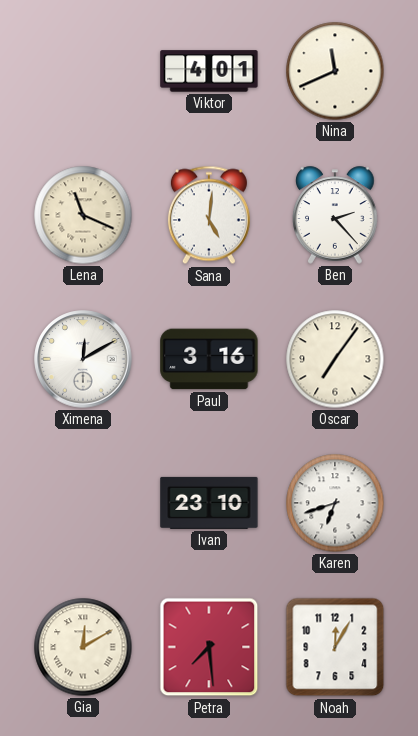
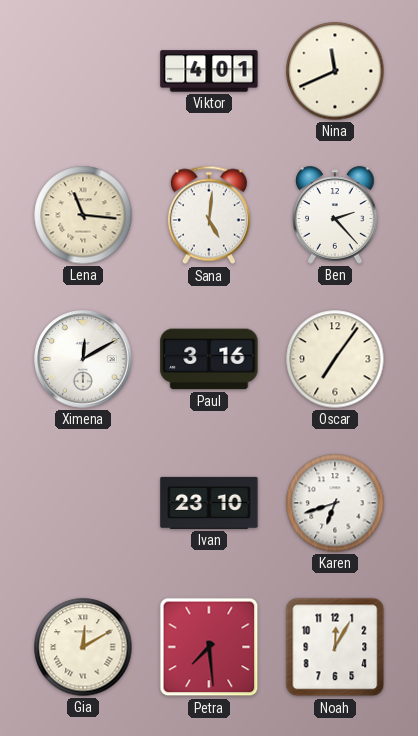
Lena: 11:19 -> 11:16
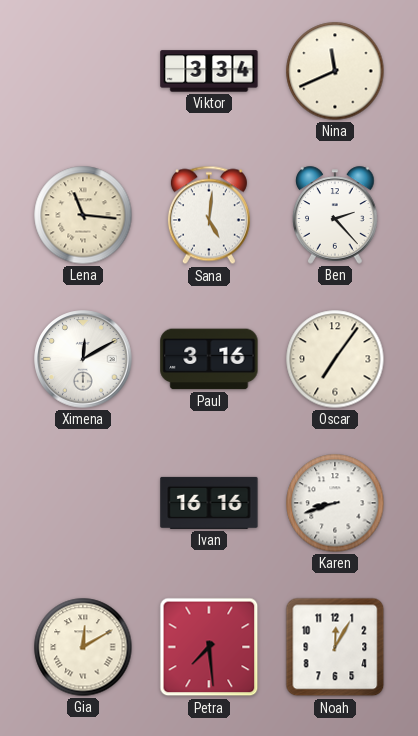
Viktor: 4:01 -> 3:34
Ivan: 23:10 -> 16:16
Karen: 6:42 -> 8:42
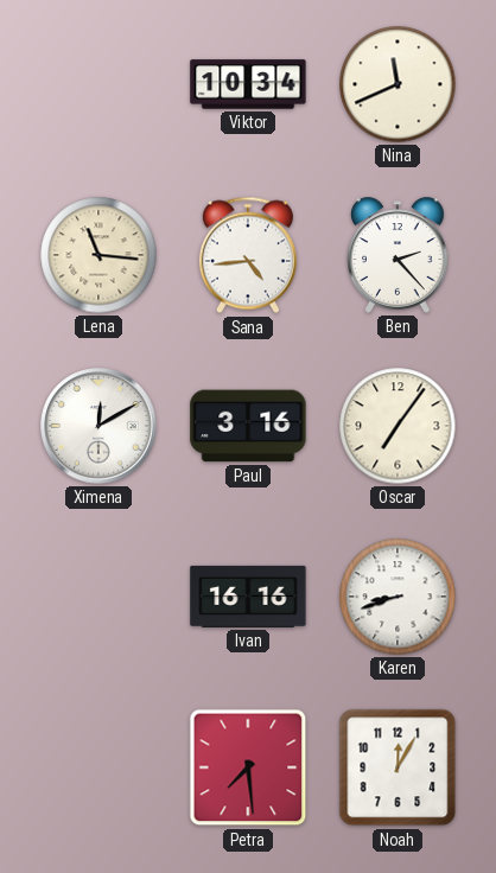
Viktor: 3:34 -> 10:34
Sana: 5:01 -> 4:44
Gia: 12:10 -> none
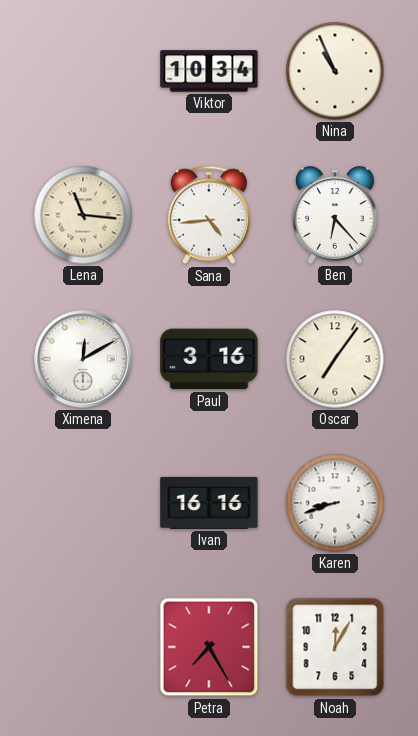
Nina: 11:41 -> 10:56
Ben: 2:23 -> 6:23
Petra: 7:29 -> 7:25
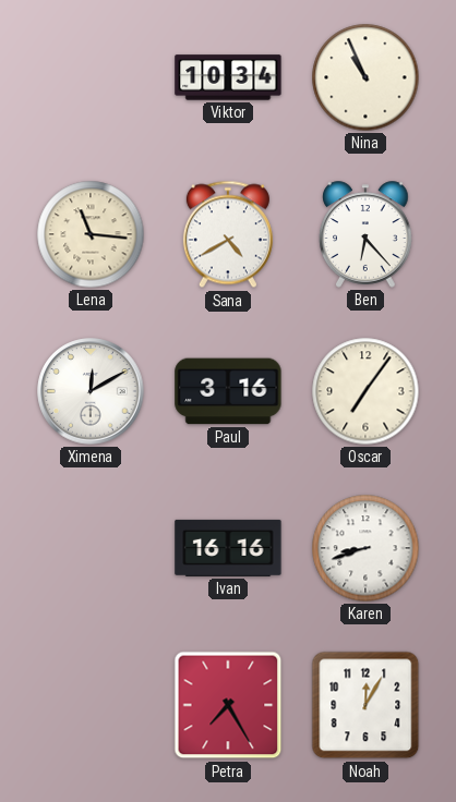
Sana: 4:44 -> 4:40
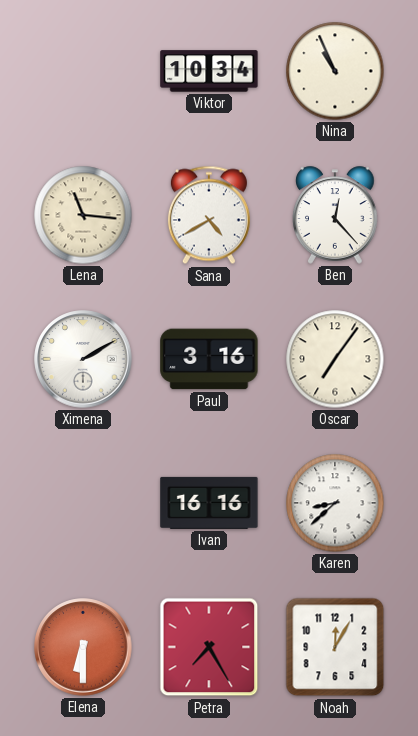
Ben: 6:23 -> 12:23
Ximena: 12:10 -> 2:10
Karen: 8:42 -> 8:38
Elena: none -> 6:30
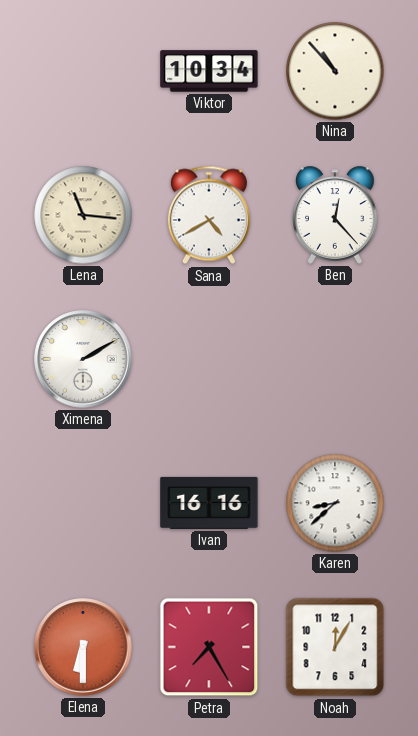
Nina: 10:56 -> 10:53
Paul: 3:16 -> none
Oscar: 7:06 -> none
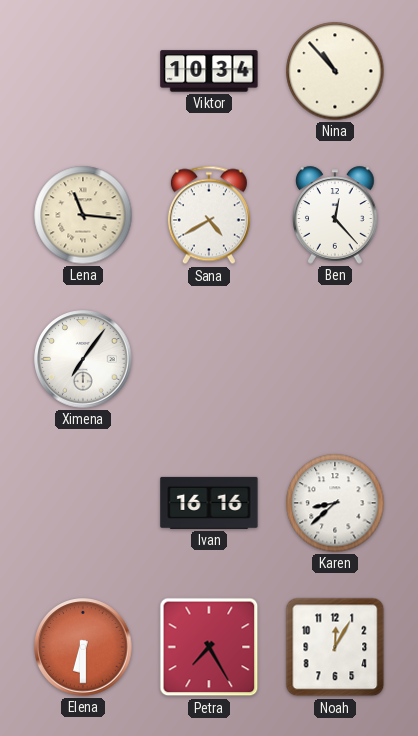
Ximena: 2:10 -> 7:06
